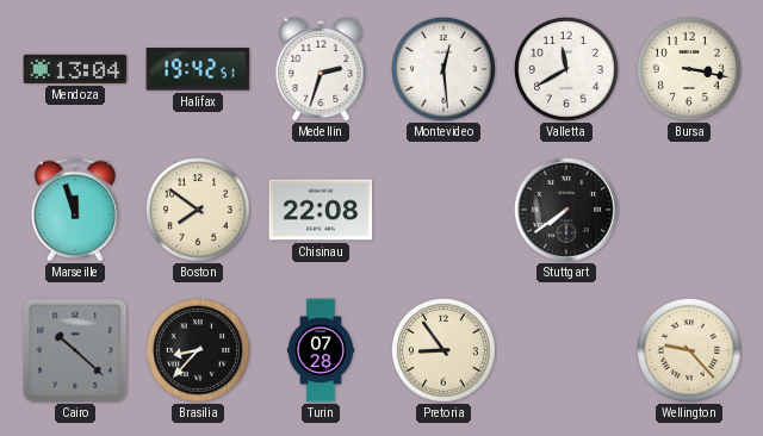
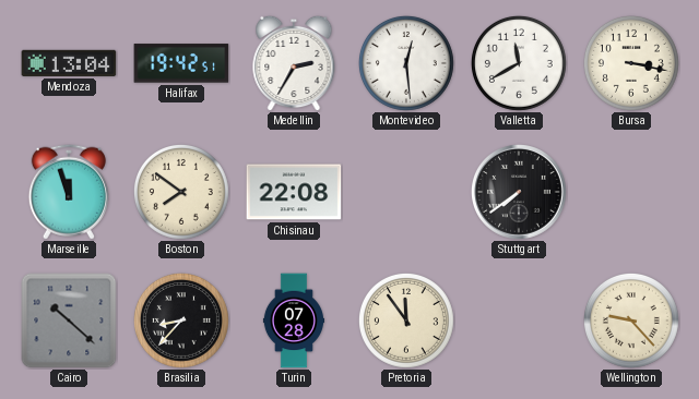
Medellin: 2:33 -> 2:35
Pretoria: 8:54 -> 11:54
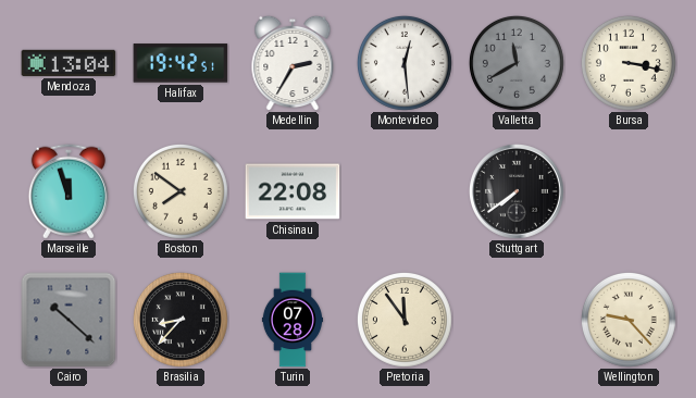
Valletta dial: white -> grey
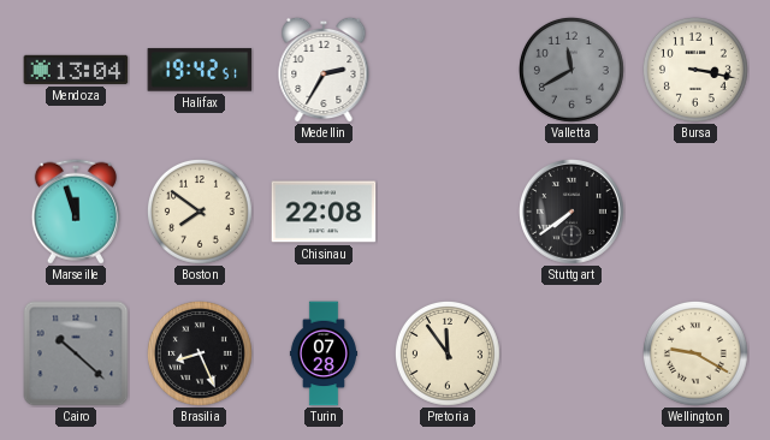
Montevideo: 12:29 -> none
Brasilia: 8:37 -> 8:26
Wellington: 9:23 -> 9:20
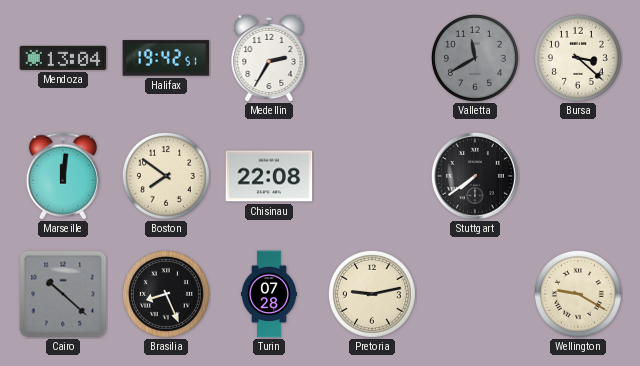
Bursa: 3:17 -> 3:22
Marseille: 11:57 -> 12:01
Pretoria: 11:54 -> 9:13
